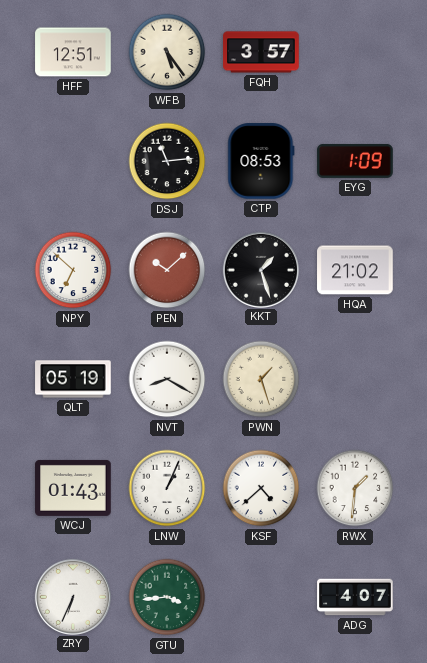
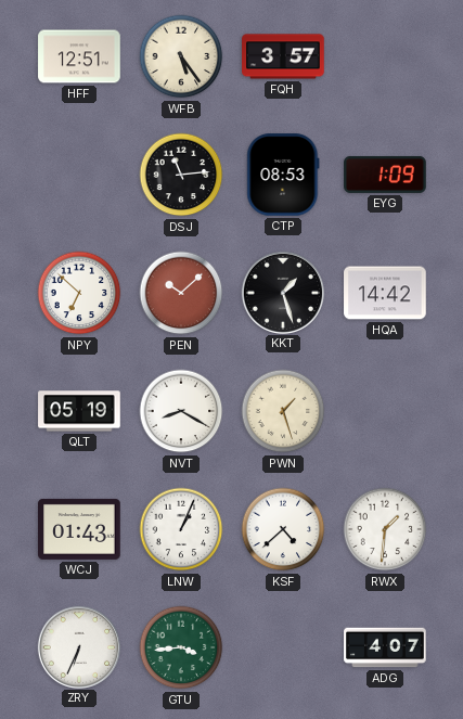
HQA: 21:02 -> 14:42
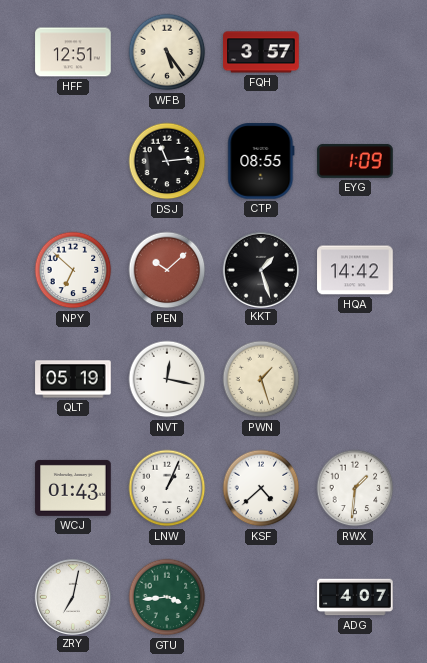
CTP: 08:53 -> 08:55
NVT: 8:20 -> 12:17
ZRY: 6:34 -> 7:02
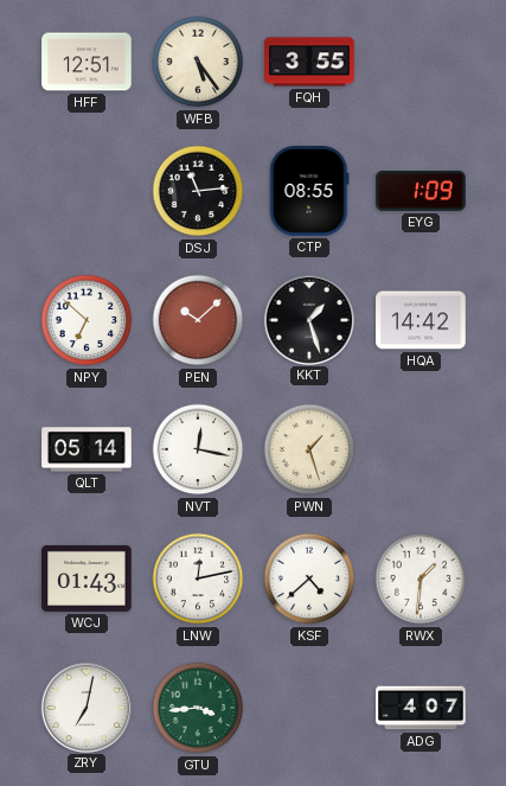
FQH: 3:57 -> 3:55
QLT: 05:19 -> 05:14
LNW: 1:04 -> 12:13
